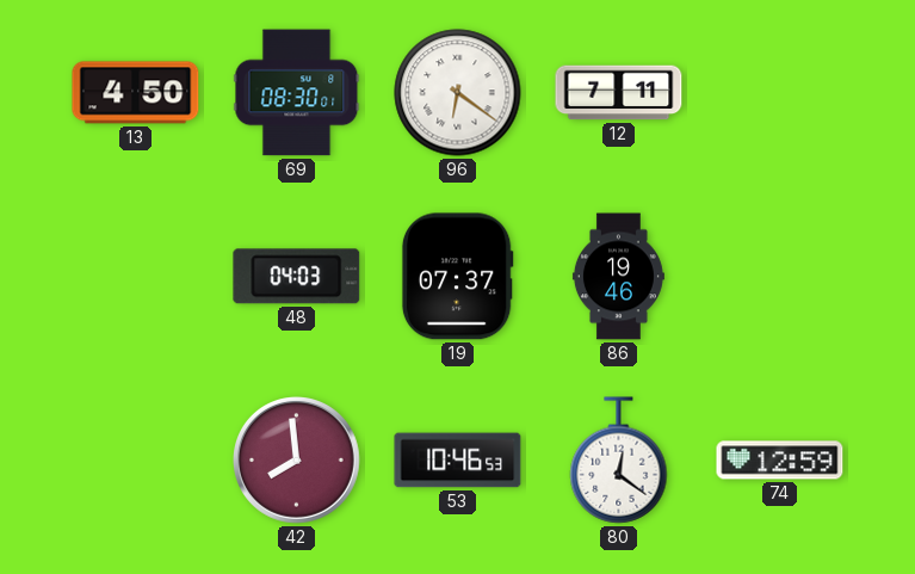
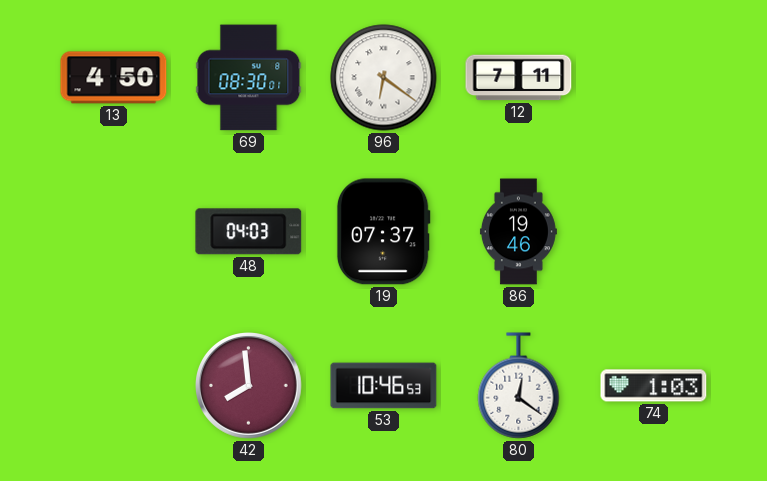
74: 12:59 -> 1:03
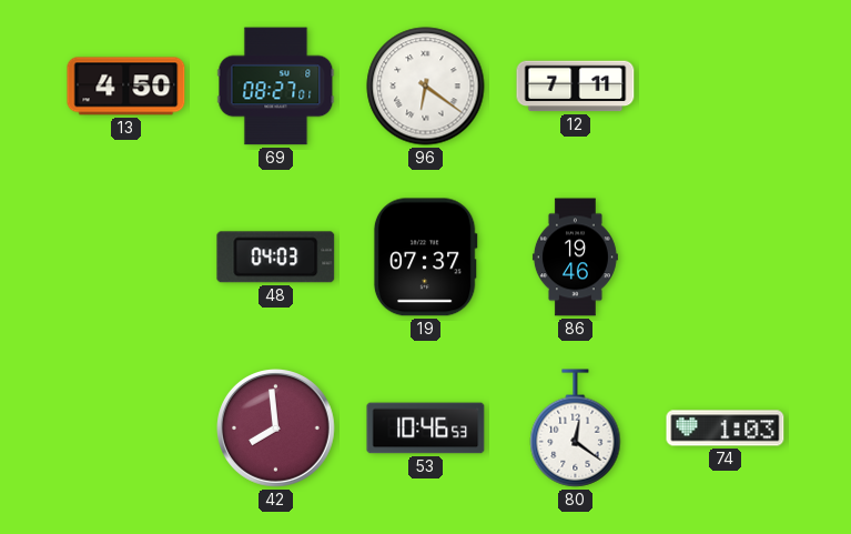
69: 08:30 -> 08:27
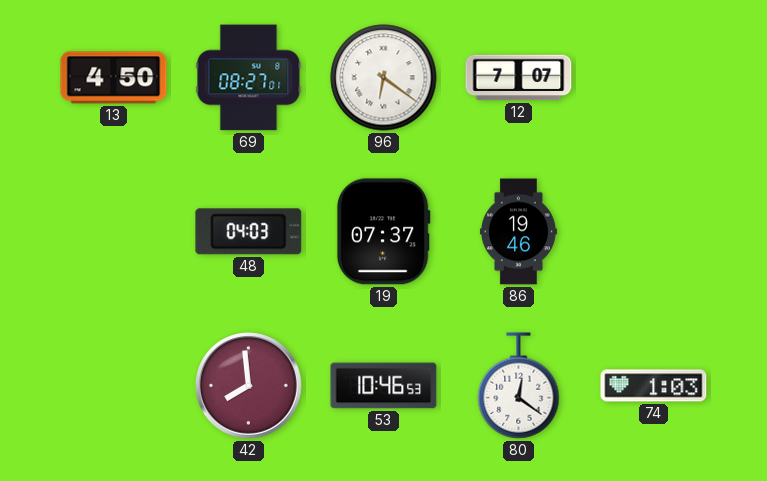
12: 7:11 -> 7:07
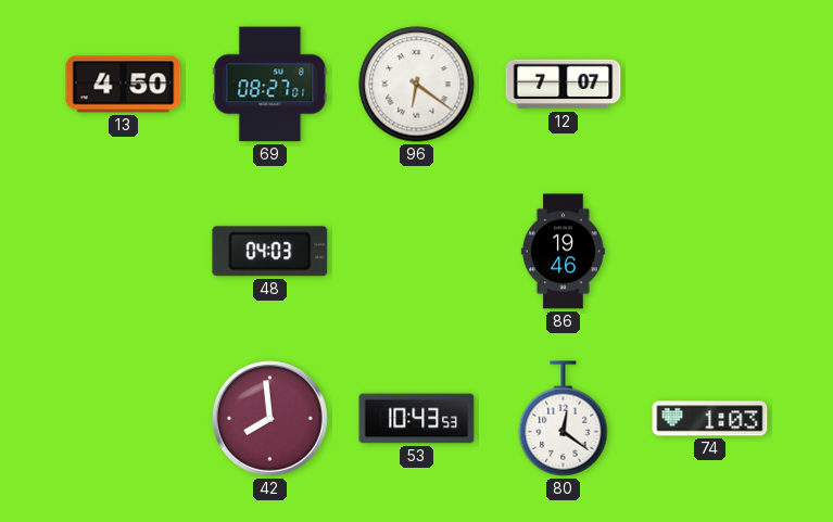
19: 07:37 -> none
53: 10:46 -> 10:43
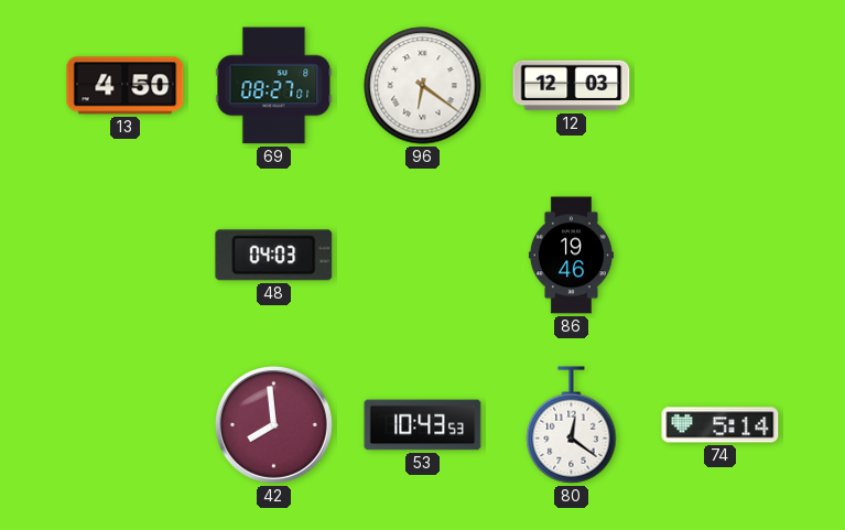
12: 7:07 -> 12:03
74: 1:03 -> 5:14
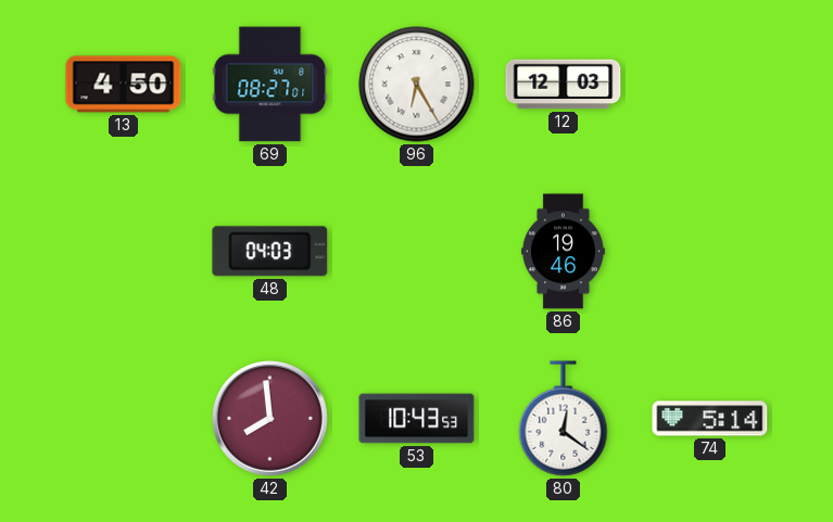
96: 6:21 -> 6:25
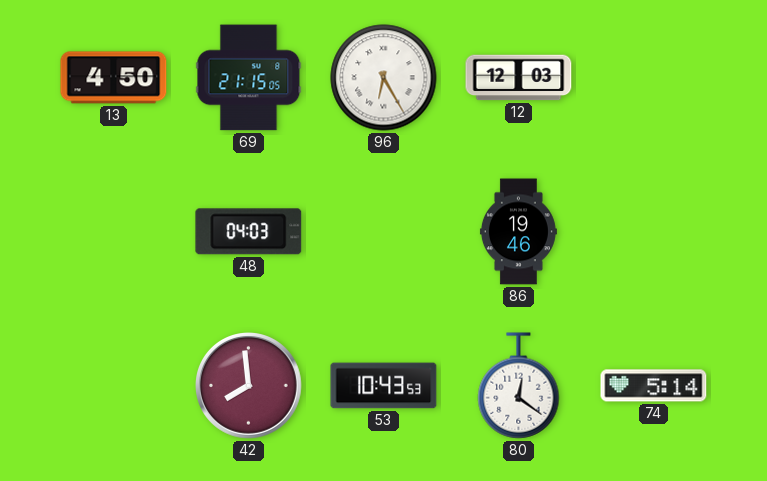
69: 08:27 -> 21:15
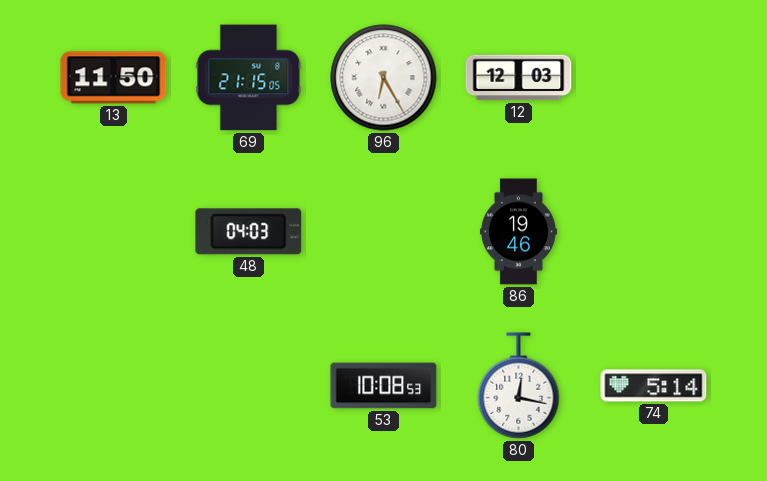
13: 4:50 -> 11:50
42: 7:59 -> none
53: 10:43 -> 10:08
80: 12:21 -> 12:17
